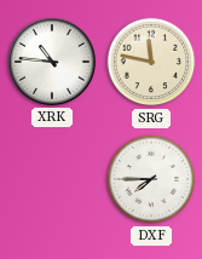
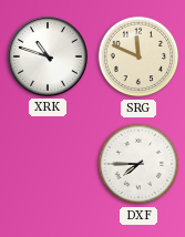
XRK: 10:46 -> 10:48
SRG: 11:47 -> 11:49
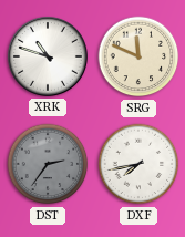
DST: none -> 2:36
DXF: 7:45 -> 7:43
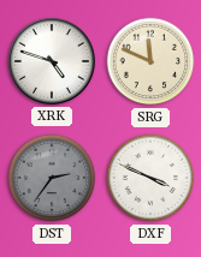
XRK: 10:48 -> 4:48
DXF: 7:43 -> 3:49
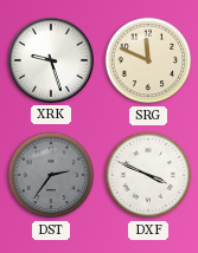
XRK: 4:48 -> 9:27
